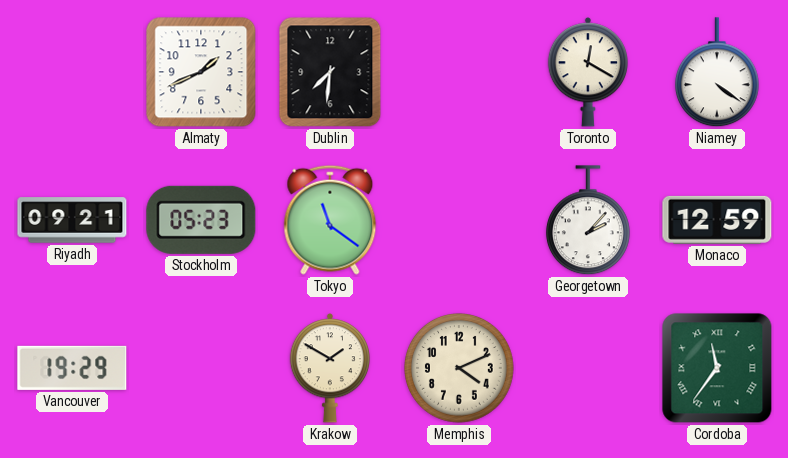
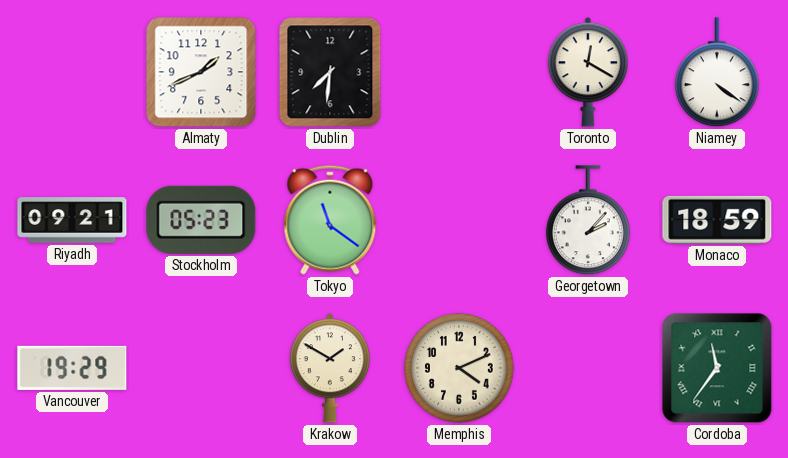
Monaco: 12:59 -> 18:59
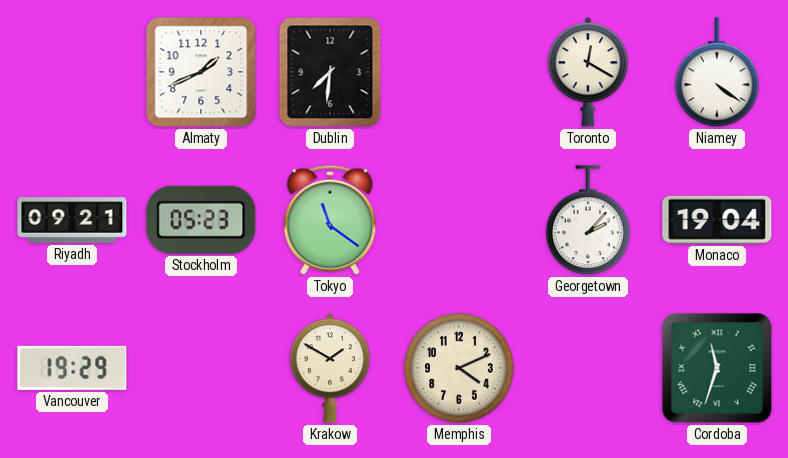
Monaco: 18:59 -> 19:04
Cordoba: 11:36 -> 11:33
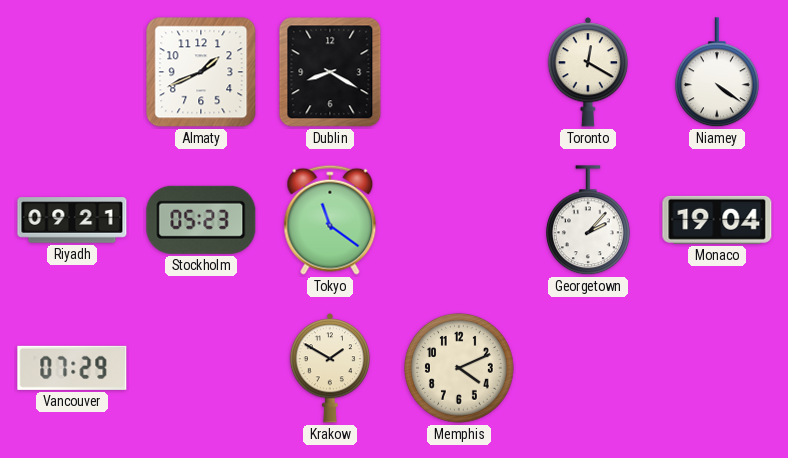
Dublin: 7:31 -> 8:20
Vancouver: 19:29 -> 07:29
Cordoba: 11:33 -> none
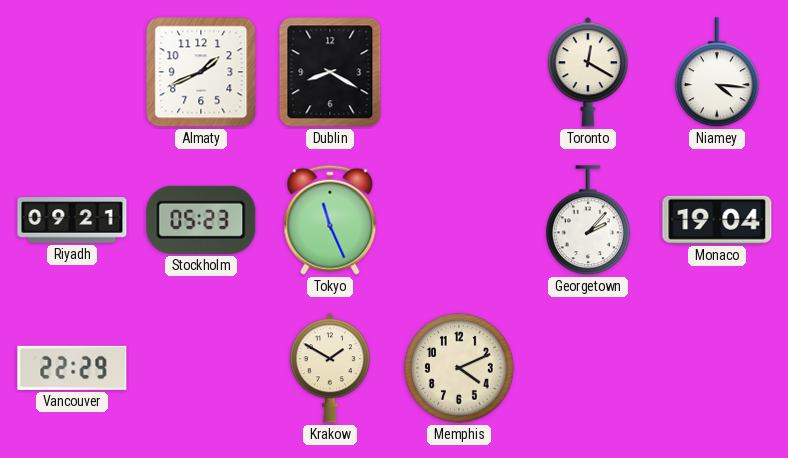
Niamey: 4:21 -> 4:16
Tokyo: 11:21 -> 11:26
Vancouver: 07:29 -> 22:29
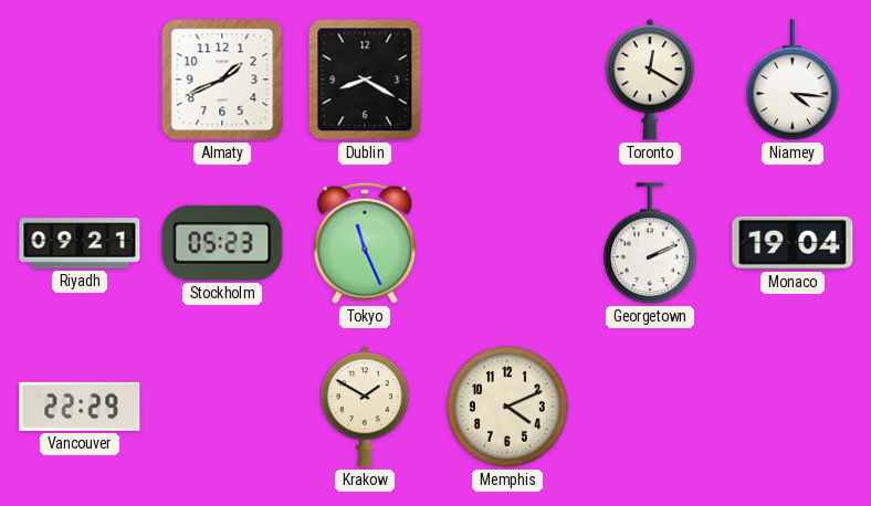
Georgetown: 2:07 -> 2:11
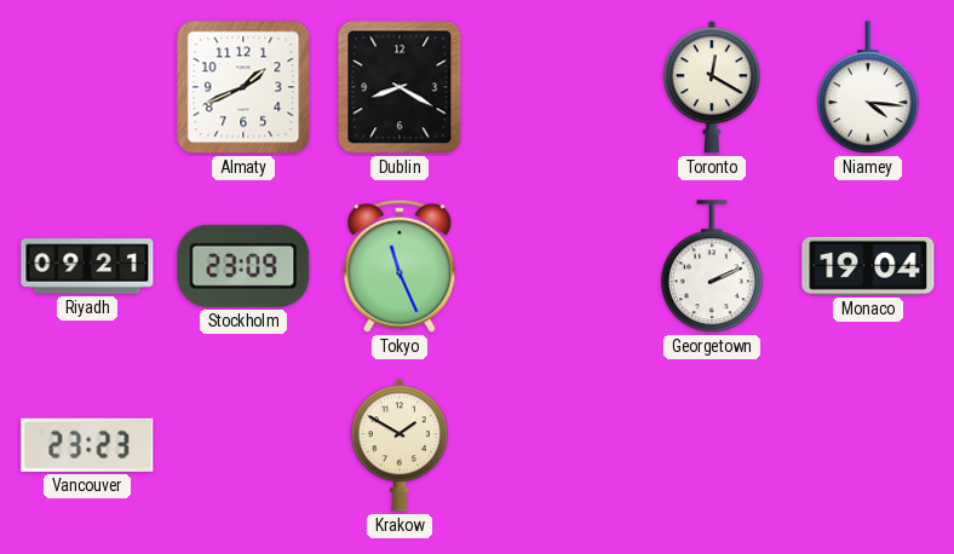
Stockholm: 05:23 -> 23:09
Vancouver: 22:29 -> 23:23
Memphis: 4:11 -> none
